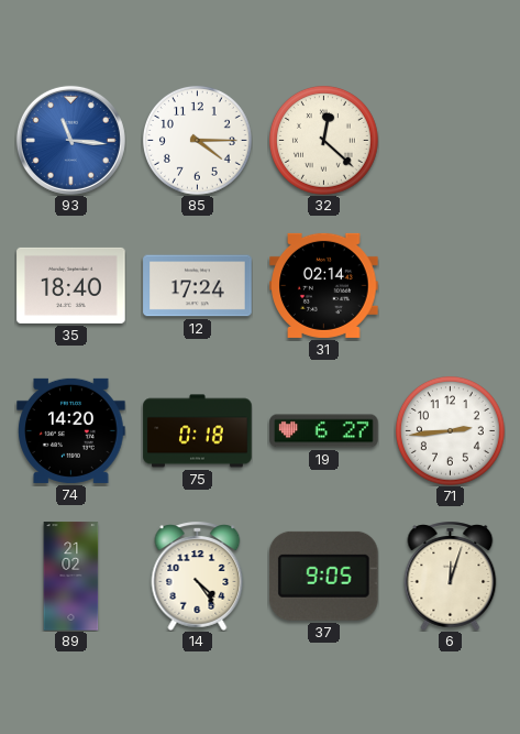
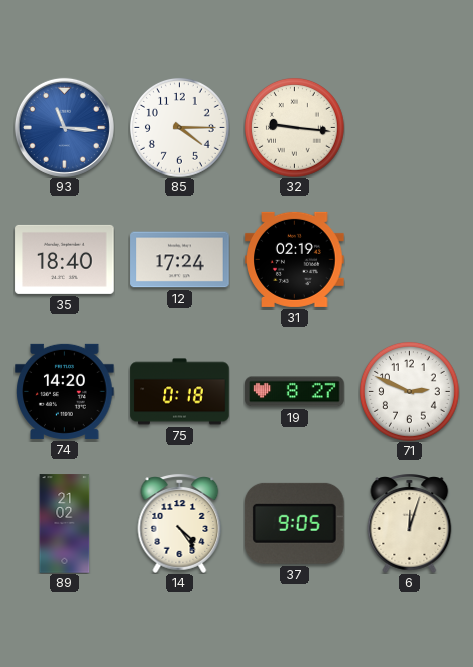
32: 12:22 -> 9:16
31: 02:14 -> 02:19
19: 6:27 -> 8:27
71: 2:44 -> 2:49
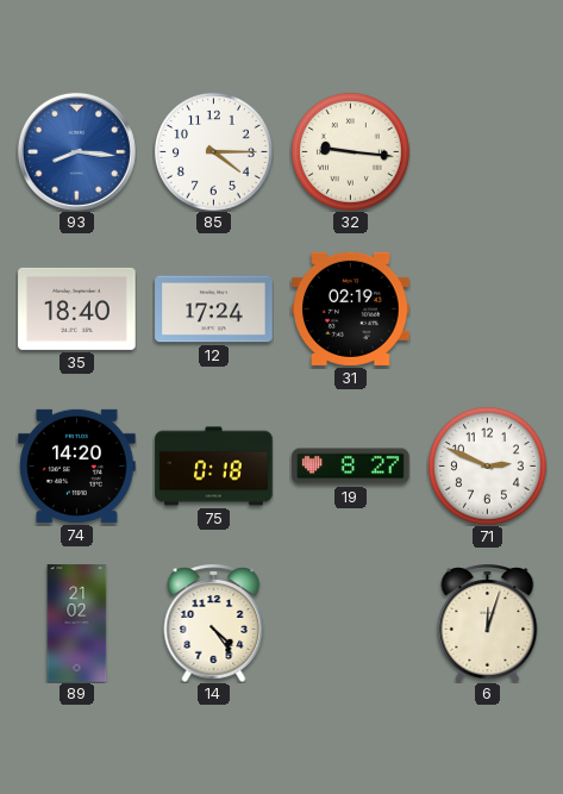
93: 11:16 -> 8:16
37: 9:05 -> none
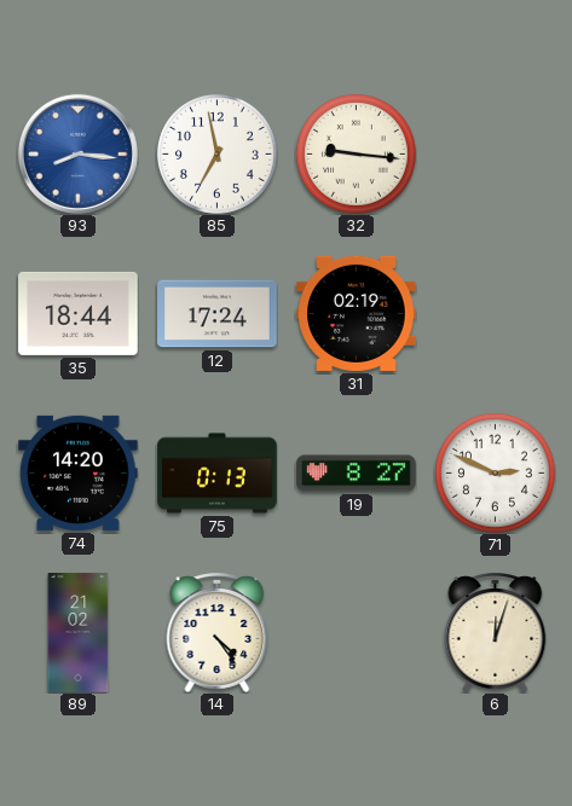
85: 4:15 -> 6:58
35: 18:40 -> 18:44
75: 0:18 -> 0:13
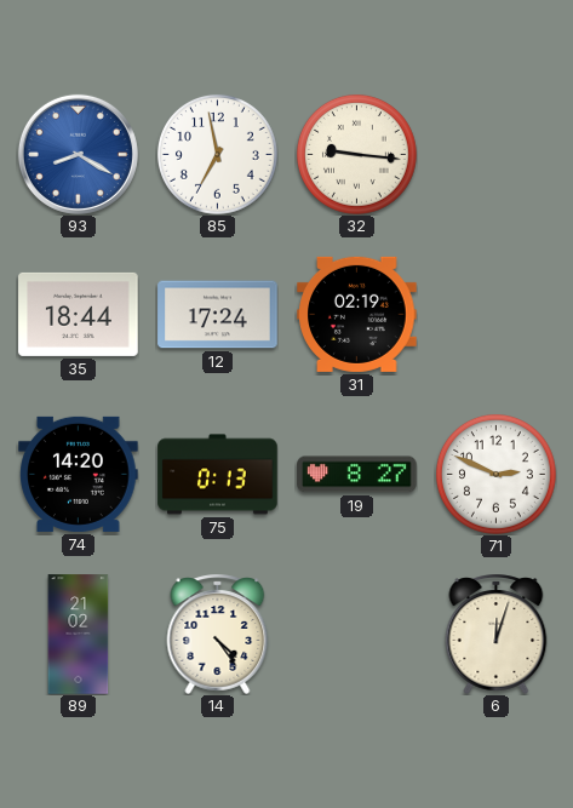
93: 8:16 -> 8:20
